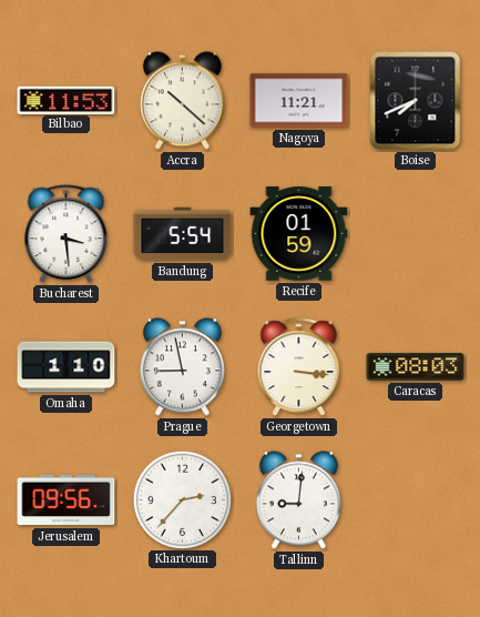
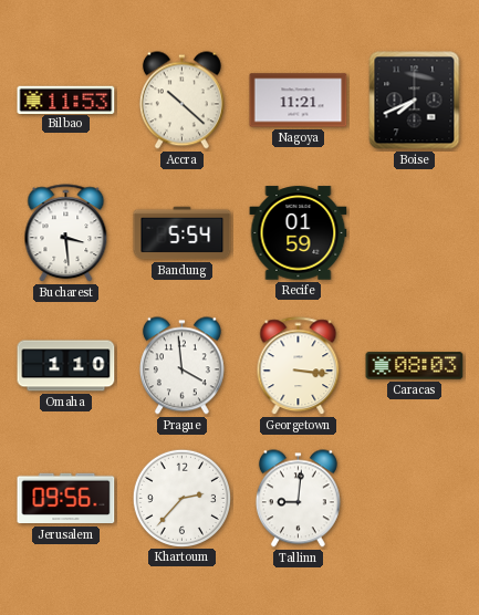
Prague: 8:58 -> 3:59
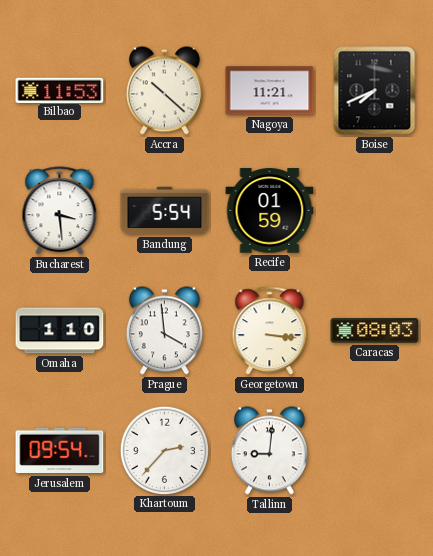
Jerusalem: 09:56 -> 09:54
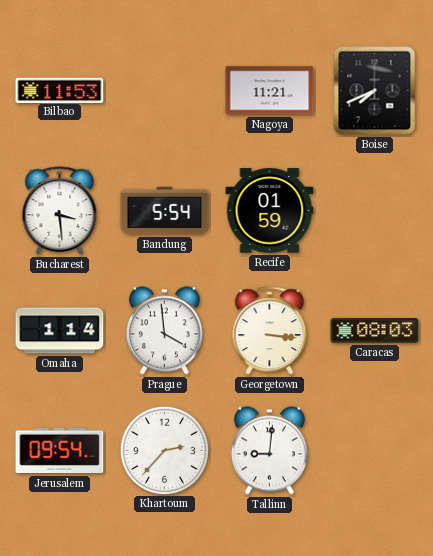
Accra: 10:22 -> none
Omaha: 1:10 -> 1:14
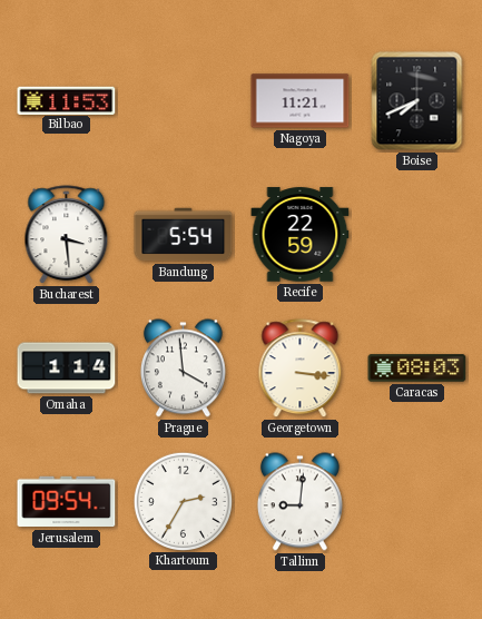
Recife: 01:59 -> 22:59
Khartoum: 2:37 -> 2:35
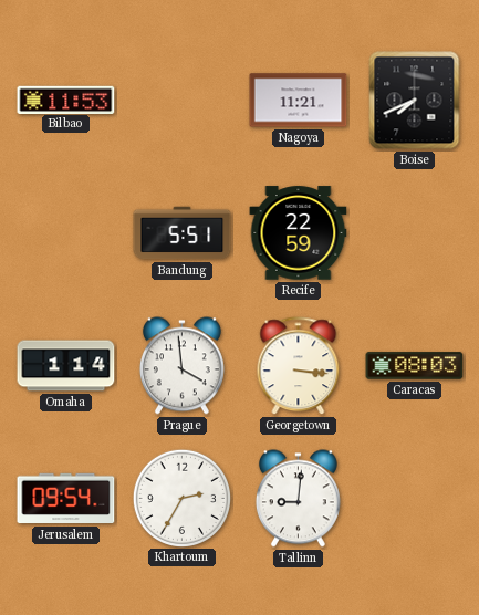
Bucharest: 3:29 -> none
Bandung: 5:54 -> 5:51
